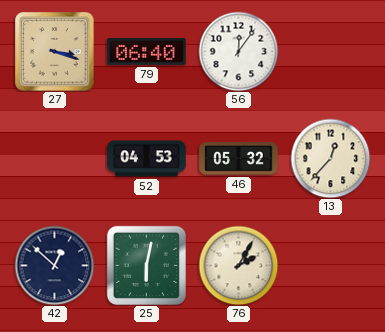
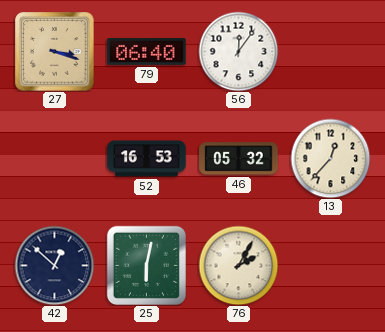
52: 04:53 -> 16:53
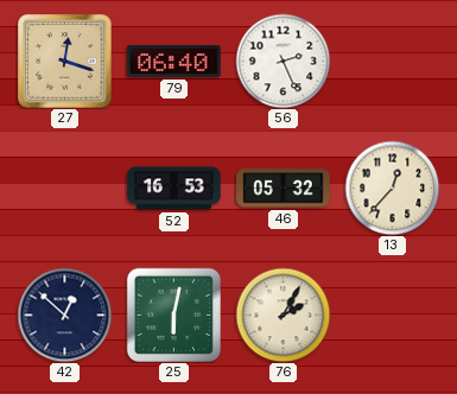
27: 3:18 -> 12:18
56: 12:06 -> 2:26
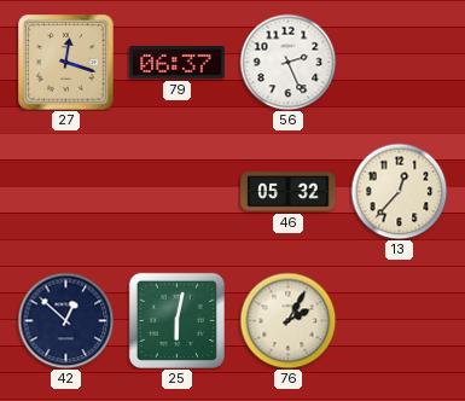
79: 06:40 -> 06:37
52: 16:53 -> none
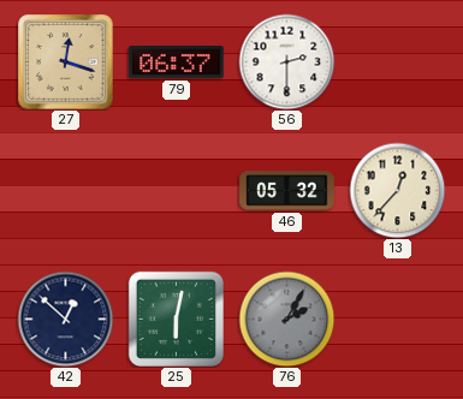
56: 2:26 -> 2:30
76 dial: cream -> grey
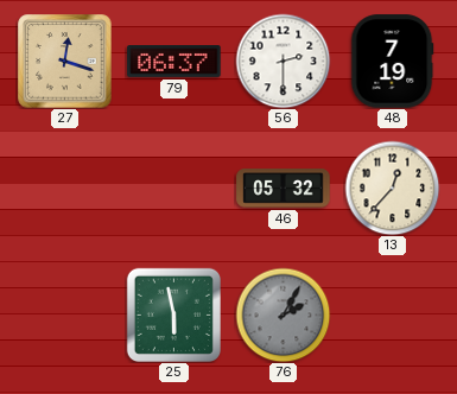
48: none -> 7:19
42: 12:52 -> none
25: 6:02 -> 5:58
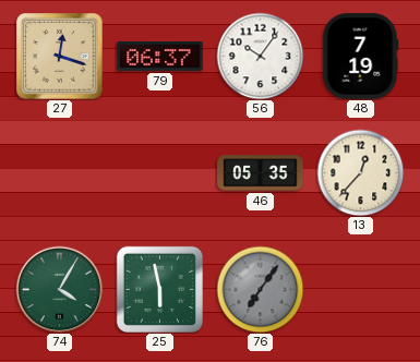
56: 2:30 -> 10:06
46: 05:32 -> 05:35
74: none -> 4:05
76: 2:05 -> 7:06
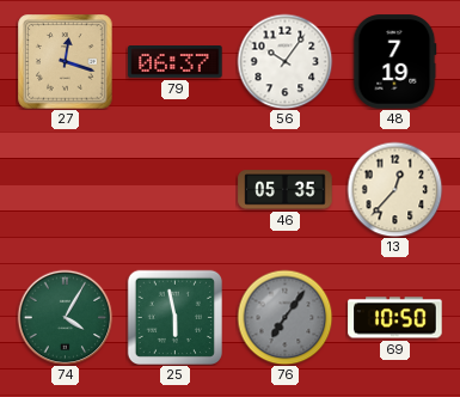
69: none -> 10:50
